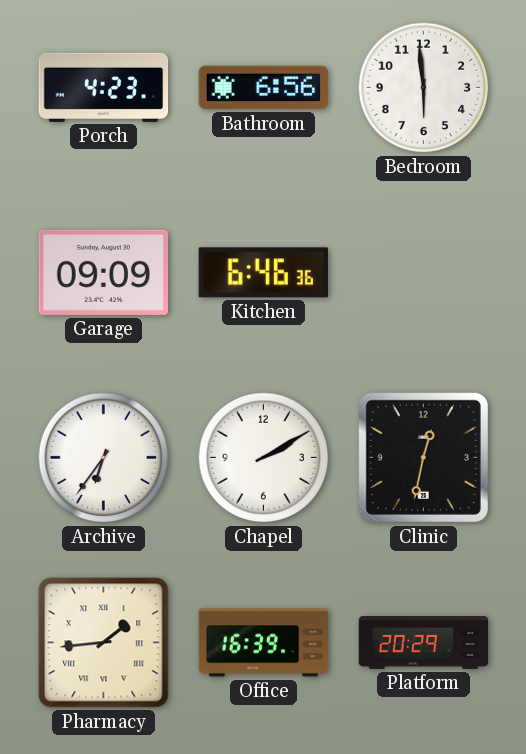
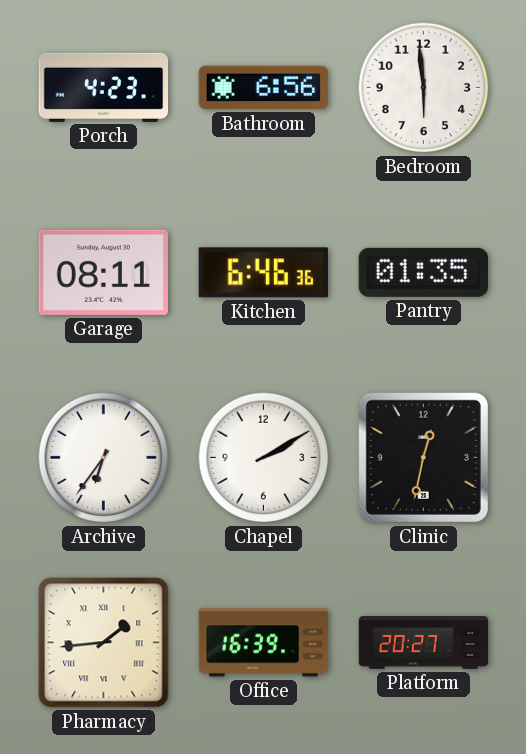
Garage: 09:09 -> 08:11
Pantry: none -> 01:35
Platform: 20:29 -> 20:27
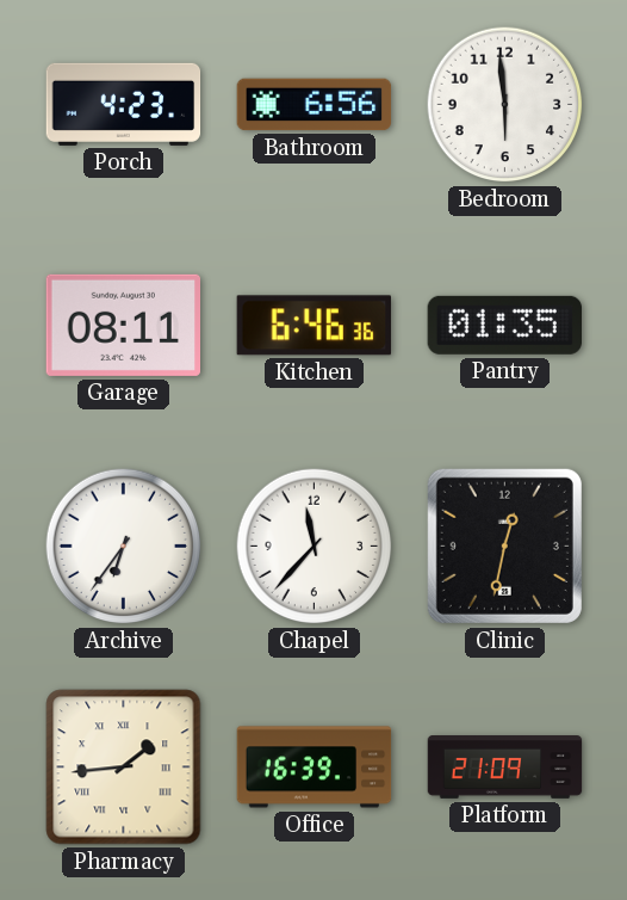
Chapel: 2:10 -> 11:37
Platform: 20:27 -> 21:09
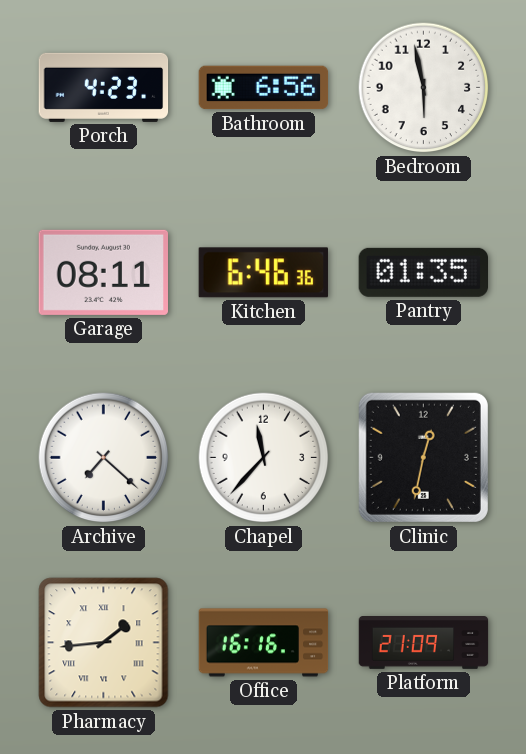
Bedroom: 5:59 -> 5:58
Archive: 6:36 -> 7:22
Office: 16:39 -> 16:16
